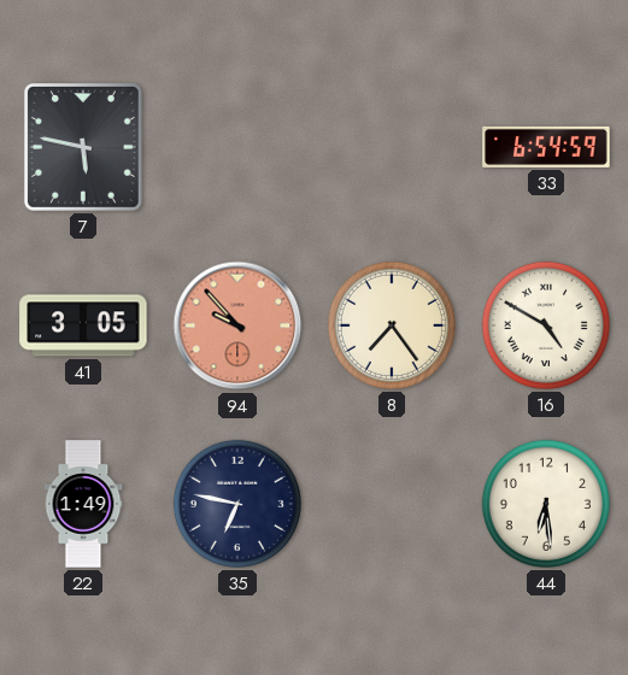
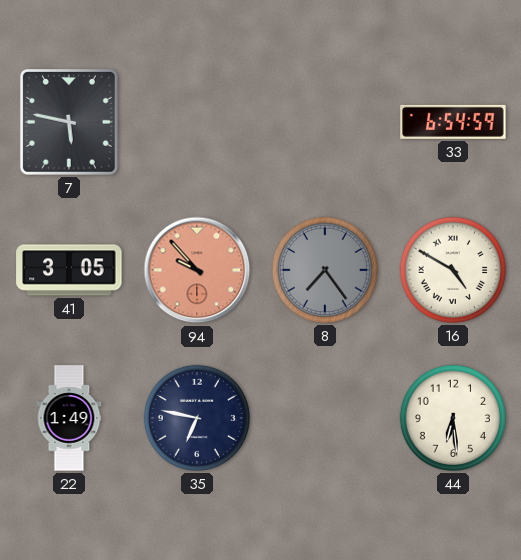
8 dial: cream -> grey
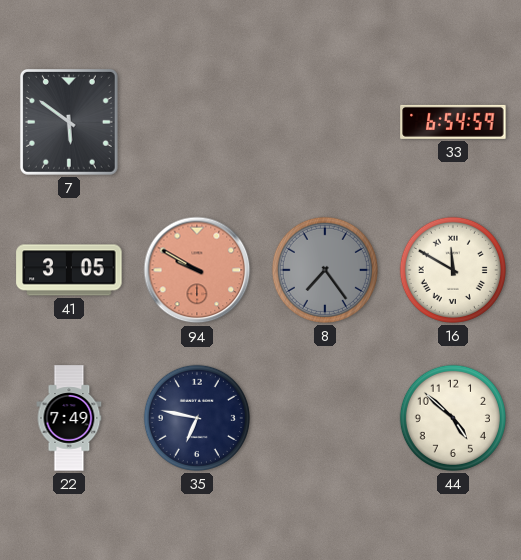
7: 5:47 -> 5:51
94: 9:53 -> 9:50
16: 4:50 -> 11:50
22: 1:49 -> 7:49
44: 6:29 -> 4:52
